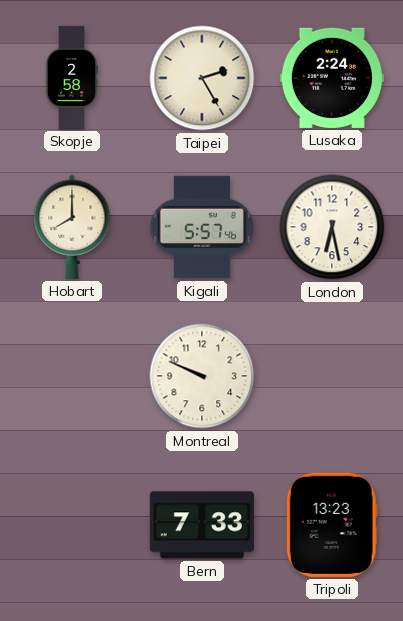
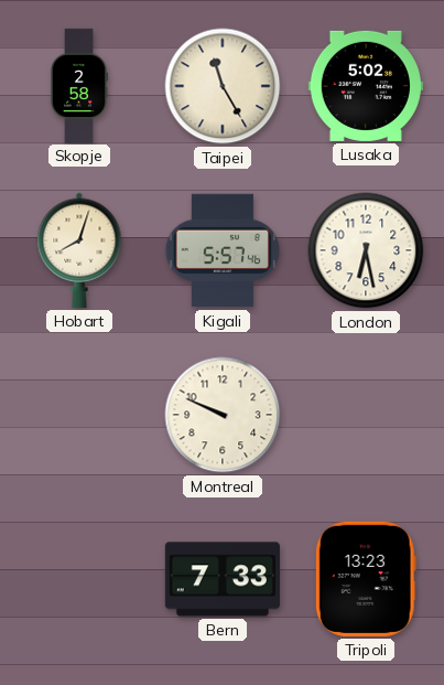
Taipei: 2:25 -> 11:25
Lusaka: 2:24 -> 5:02
Hobart: 8:00 -> 8:03
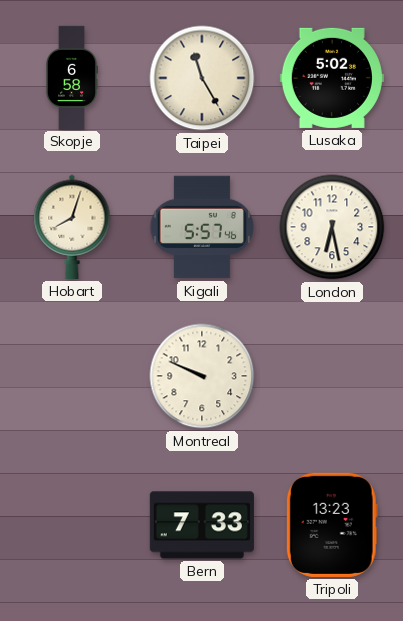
Skopje: 2:58 -> 6:58
